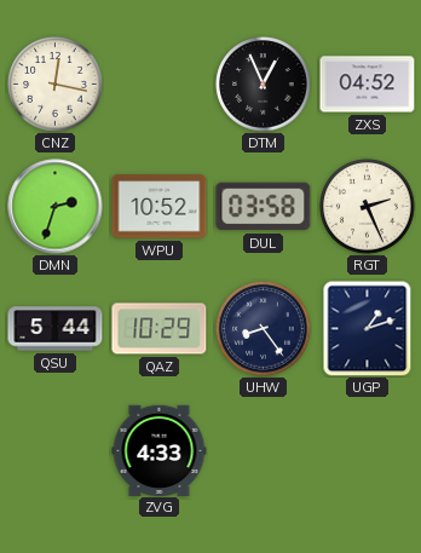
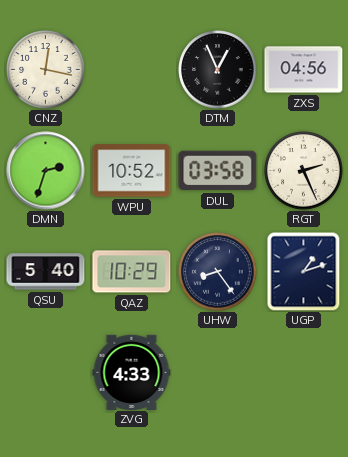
ZXS: 04:52 -> 04:56
QSU: 5:44 -> 5:40
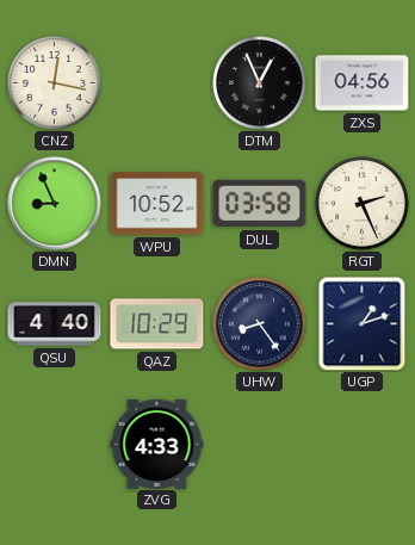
DMN: 2:33 -> 8:56
QSU: 5:40 -> 4:40
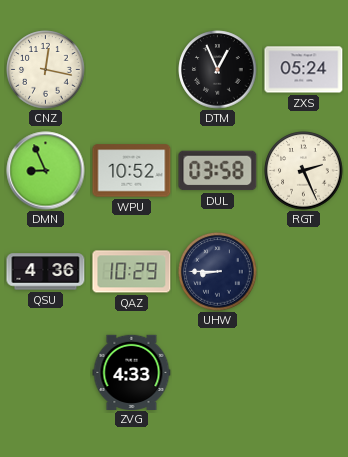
ZXS: 04:56 -> 05:24
QSU: 4:40 -> 4:36
UHW: 8:24 -> 8:45
UGP: 1:12 -> none
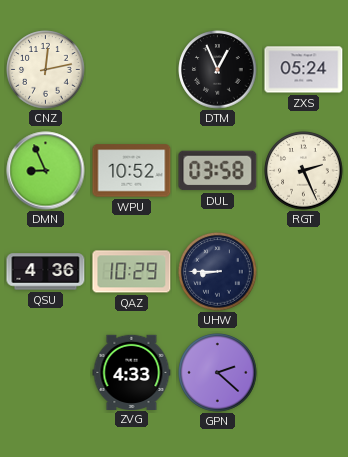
CNZ: 12:17 -> 12:13
GPN: none -> 2:22
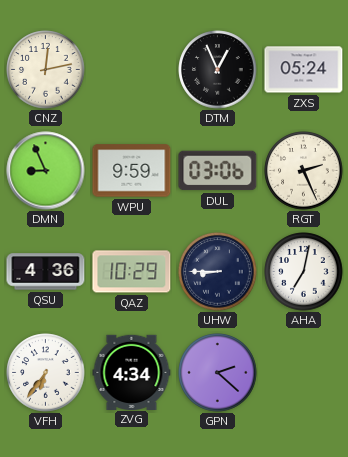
WPU: 10:52 -> 9:59
DUL: 03:58 -> 03:06
AHA: none -> 7:02
VFH: none -> 6:36
ZVG: 4:33 -> 4:34
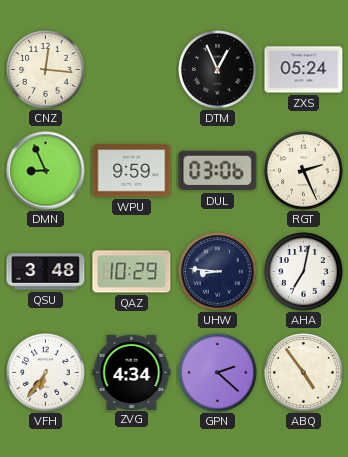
CNZ: 12:13 -> 12:16
QSU: 4:36 -> 3:48
UHW: 8:45 -> 8:46
ABQ: none -> 4:54
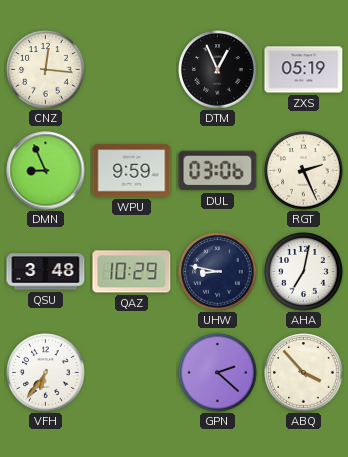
ZXS: 05:24 -> 05:19
UHW: 8:46 -> 8:47
ZVG: 4:34 -> none
ABQ: 4:54 -> 3:53
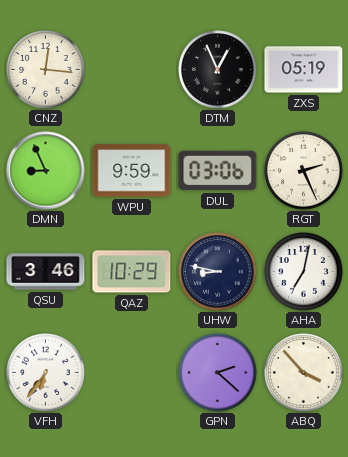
QSU: 3:48 -> 3:46
